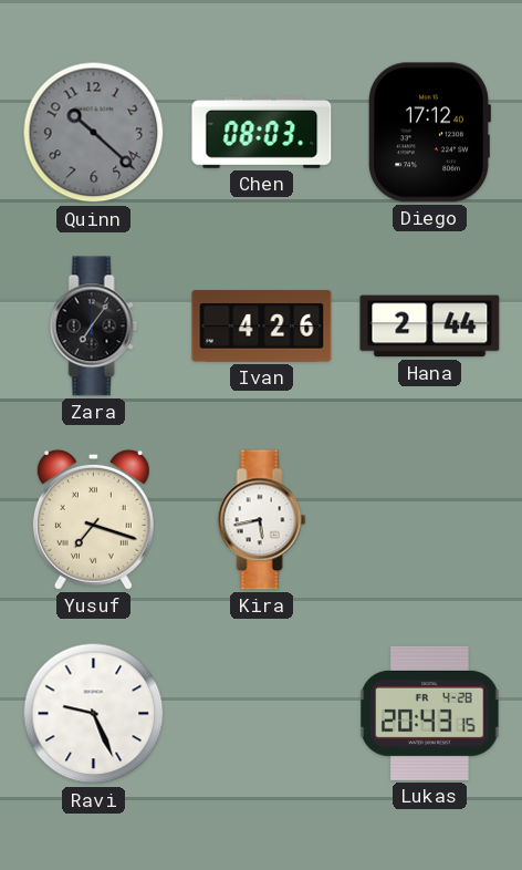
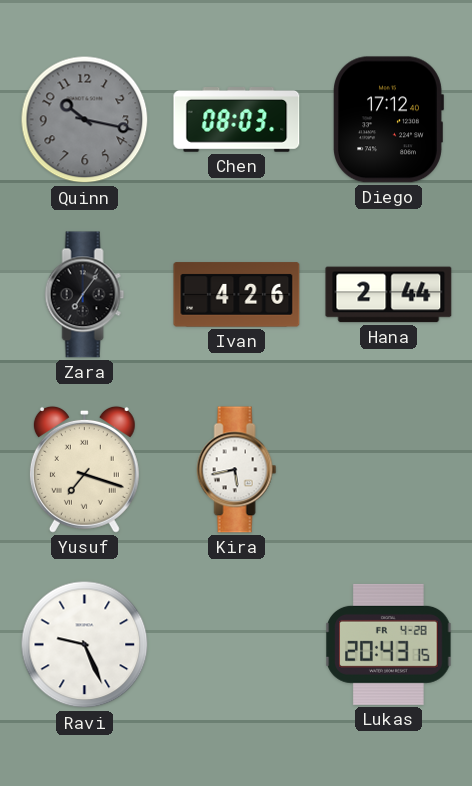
Quinn: 10:22 -> 10:17
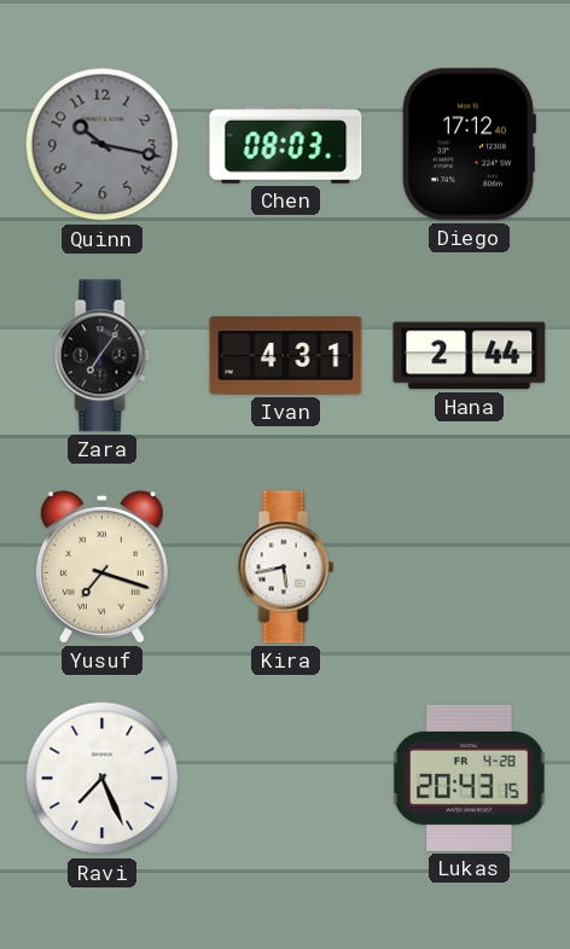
Ivan: 4:26 -> 4:31
Ravi: 9:26 -> 7:26
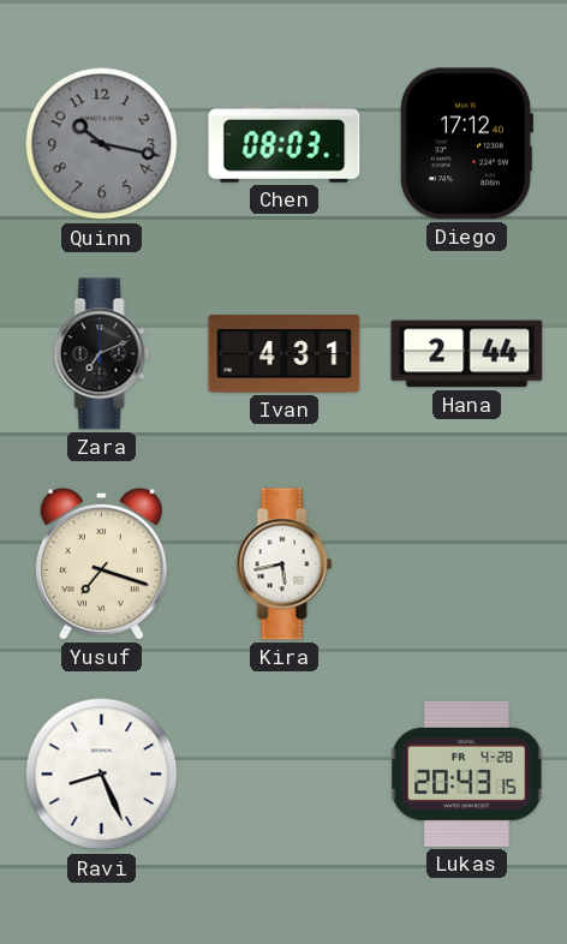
Zara: 7:06 -> 7:11
Ravi: 7:26 -> 8:26
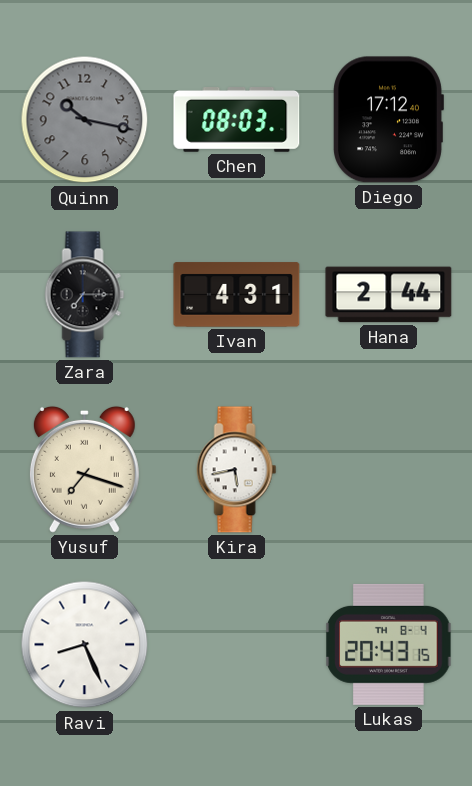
Zara: 7:11 -> 7:15
Lukas date: FR 4-28 -> TH 8-4
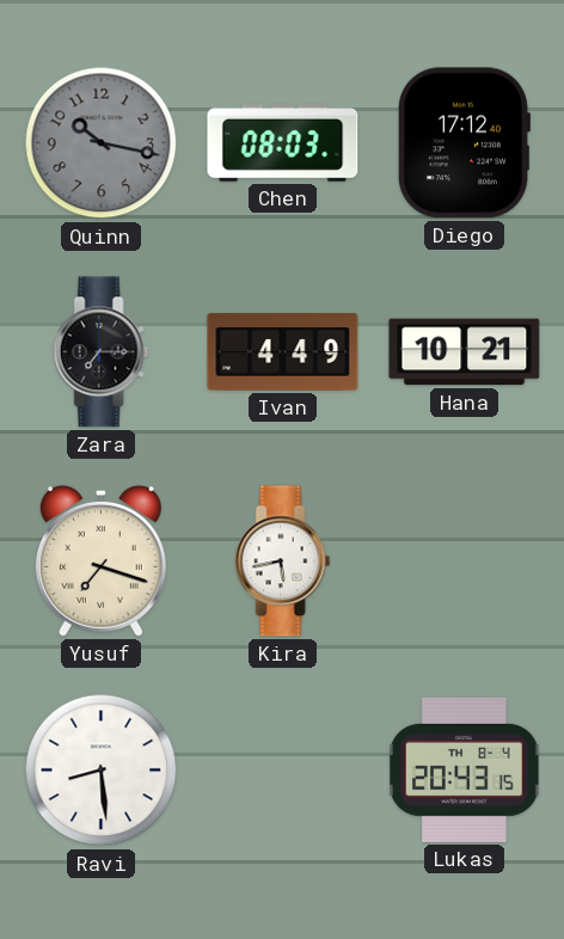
Ivan: 4:31 -> 4:49
Hana: 2:44 -> 10:21
Ravi: 8:26 -> 8:29
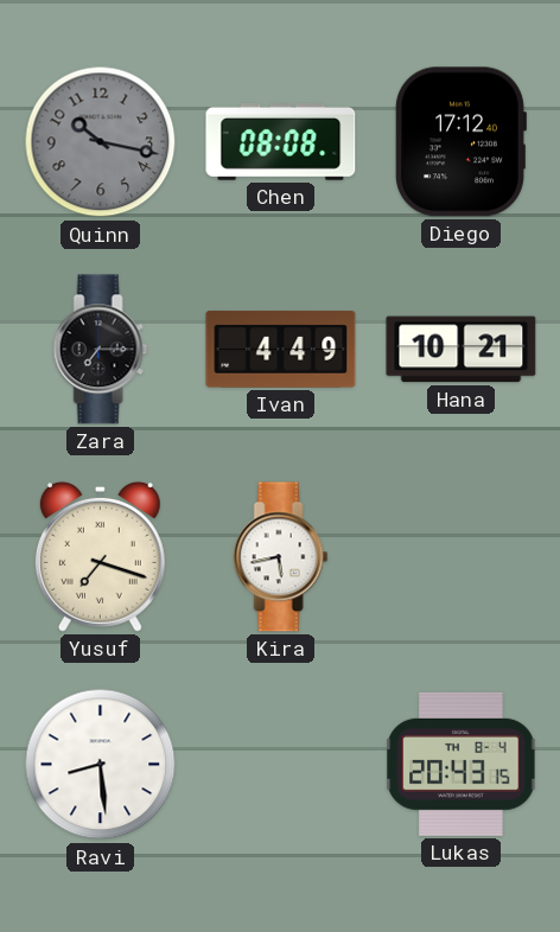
Chen: 08:03 -> 08:08
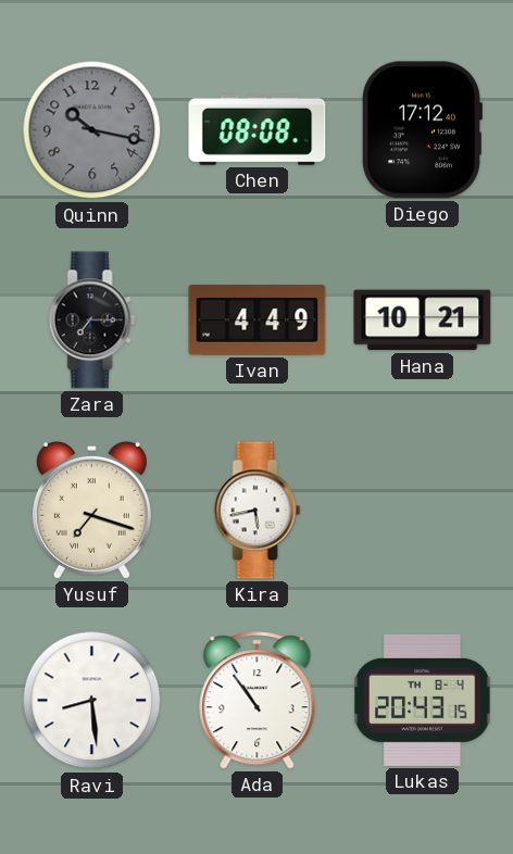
Ada: none -> 10:54
